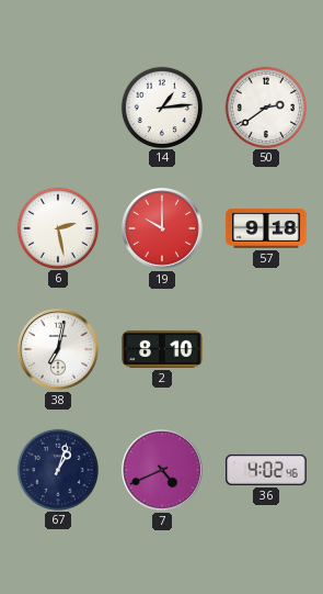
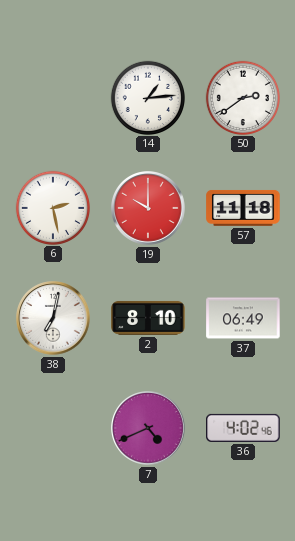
57: 9:18 -> 11:18
37: none -> 06:49
67: 1:03 -> none
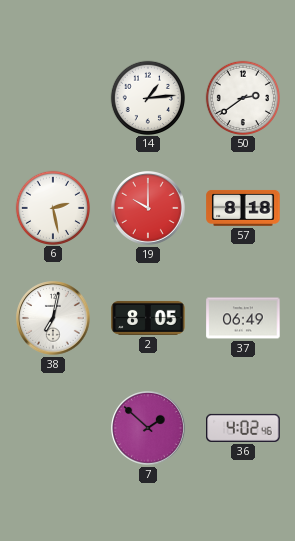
57: 11:18 -> 8:18
2: 8:10 -> 8:05
7: 4:41 -> 1:52
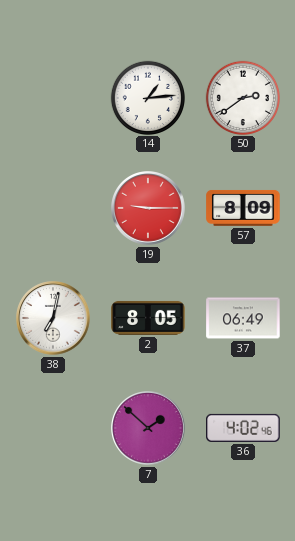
6: 2:28 -> none
19: 10:00 -> 9:15
57: 8:18 -> 8:09
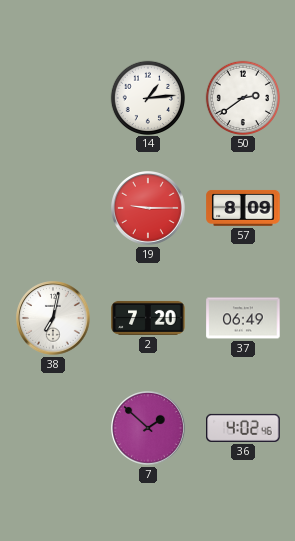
2: 8:05 -> 7:20
